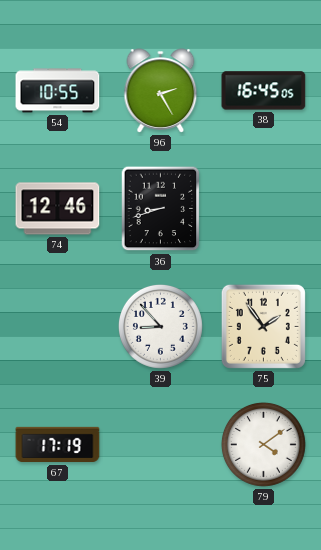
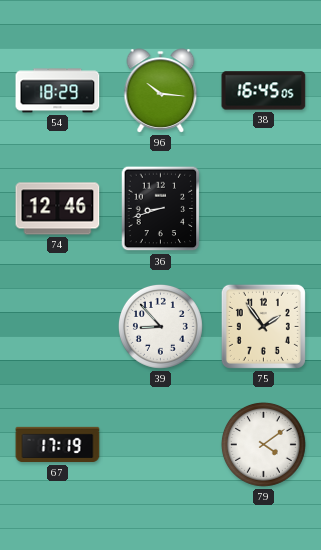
54: 10:55 -> 18:29
96: 2:25 -> 10:16
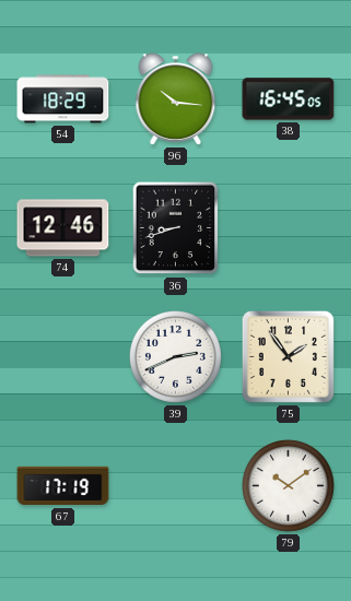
39: 8:53 -> 2:41
79: 4:09 -> 10:09
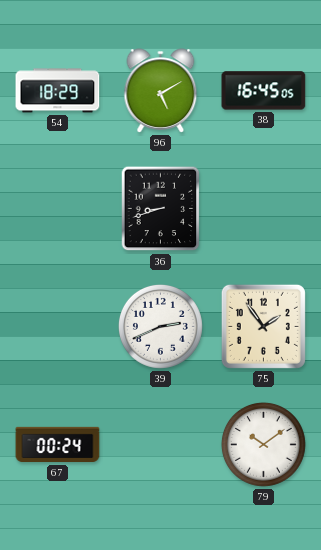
96: 10:16 -> 5:10
74: 12:46 -> none
67: 17:19 -> 00:24
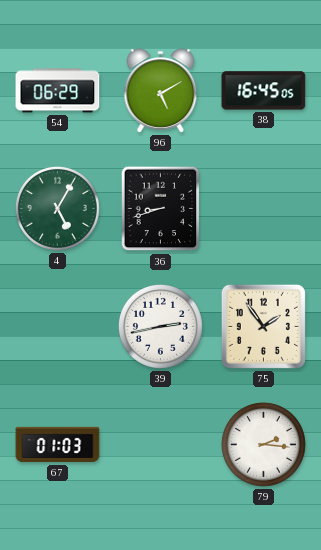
54: 18:29 -> 06:29
4: none -> 5:05
39: 2:41 -> 2:43
67: 00:24 -> 01:03
79: 10:09 -> 2:16
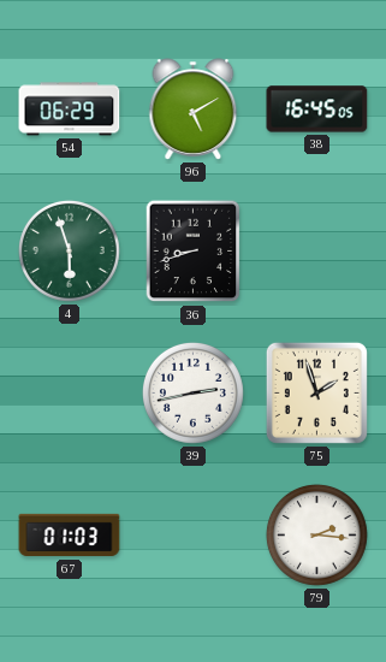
4: 5:05 -> 5:57
75: 1:54 -> 1:57
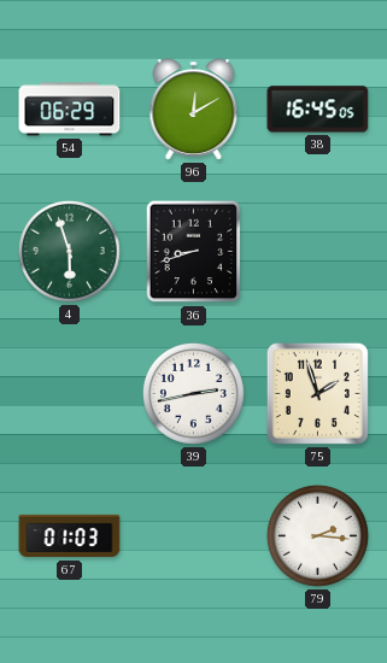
96: 5:10 -> 12:10
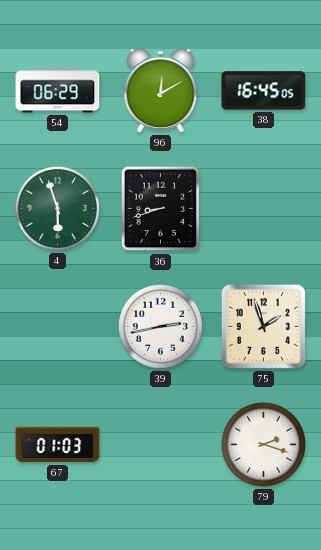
79: 2:16 -> 2:18
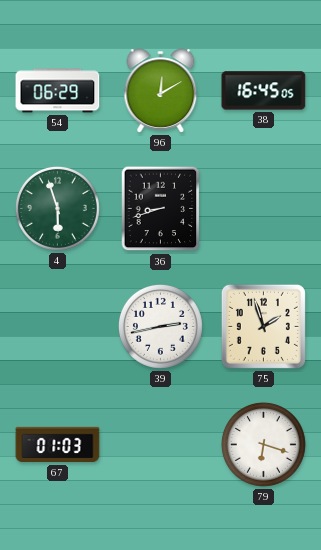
79: 2:18 -> 6:18
